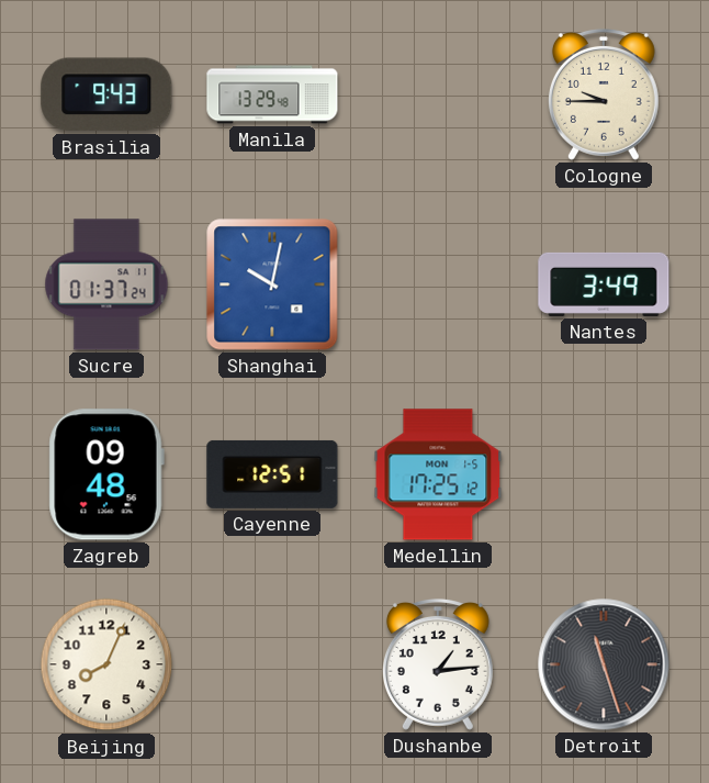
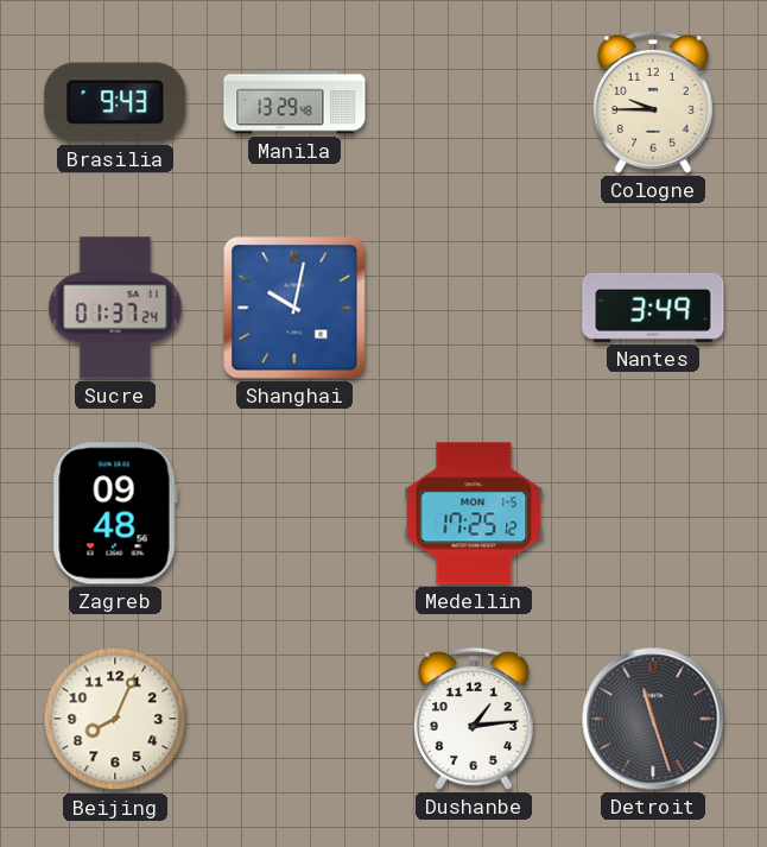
Cayenne: 12:51 -> none
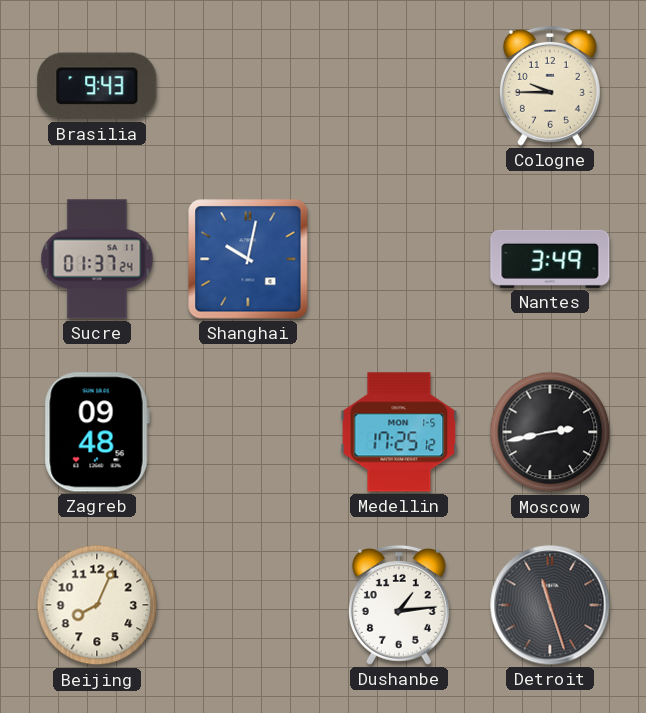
Manila: 13:29 -> none
Moscow: none -> 2:43
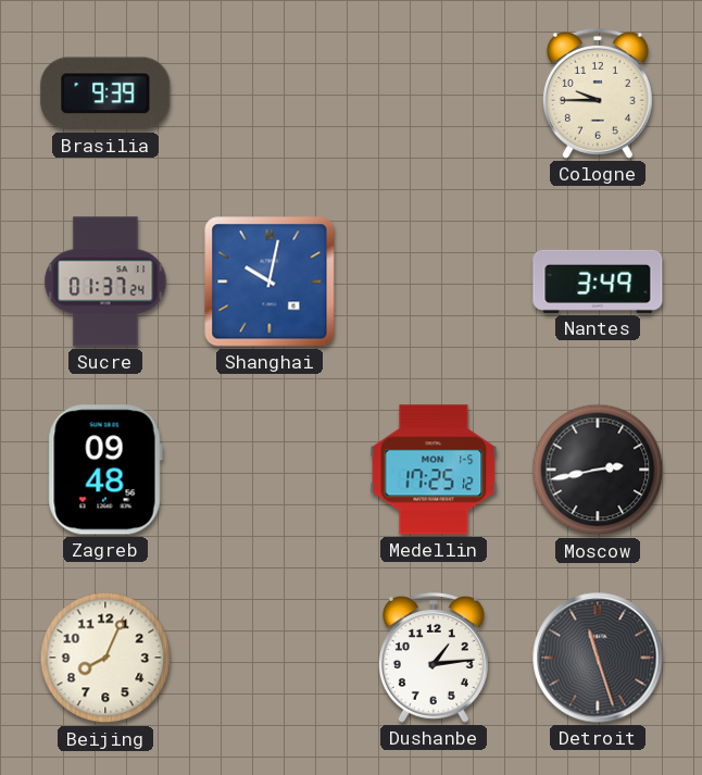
Brasilia: 9:43 -> 9:39
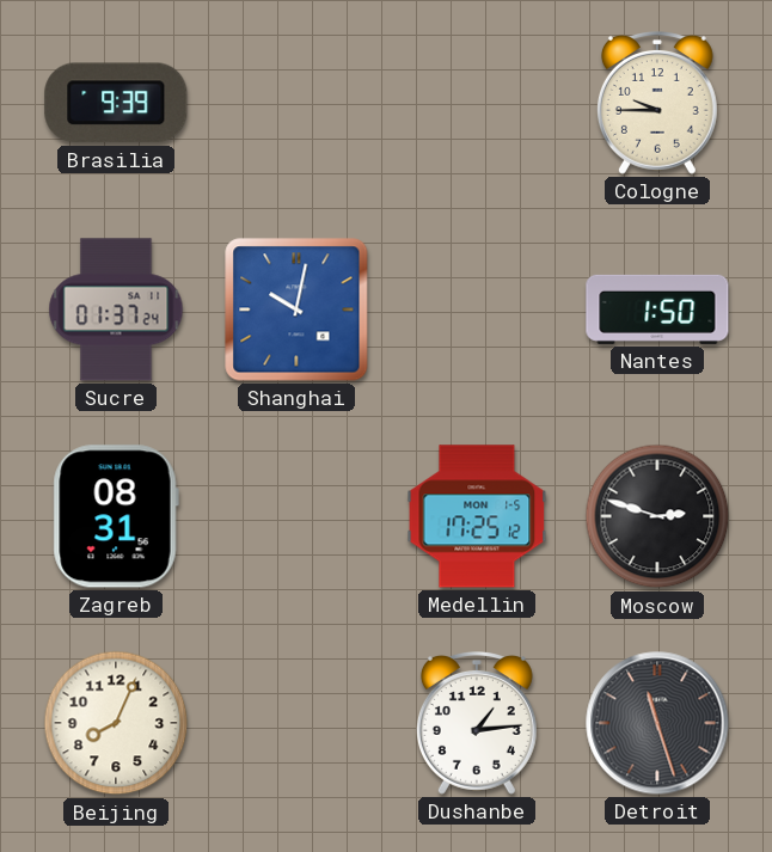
Nantes: 3:49 -> 1:50
Zagreb: 09:48 -> 08:31
Moscow: 2:43 -> 2:48
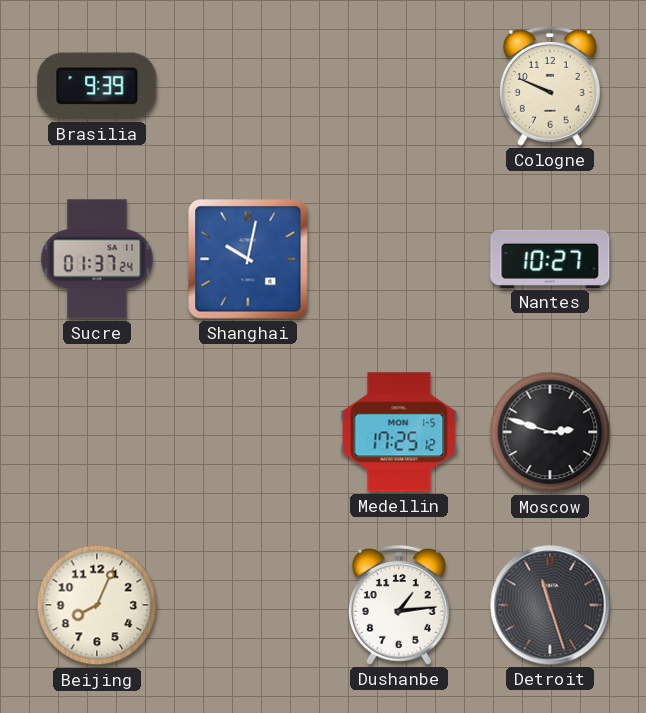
Cologne: 9:45 -> 9:49
Nantes: 1:50 -> 10:27
Zagreb: 08:31 -> none
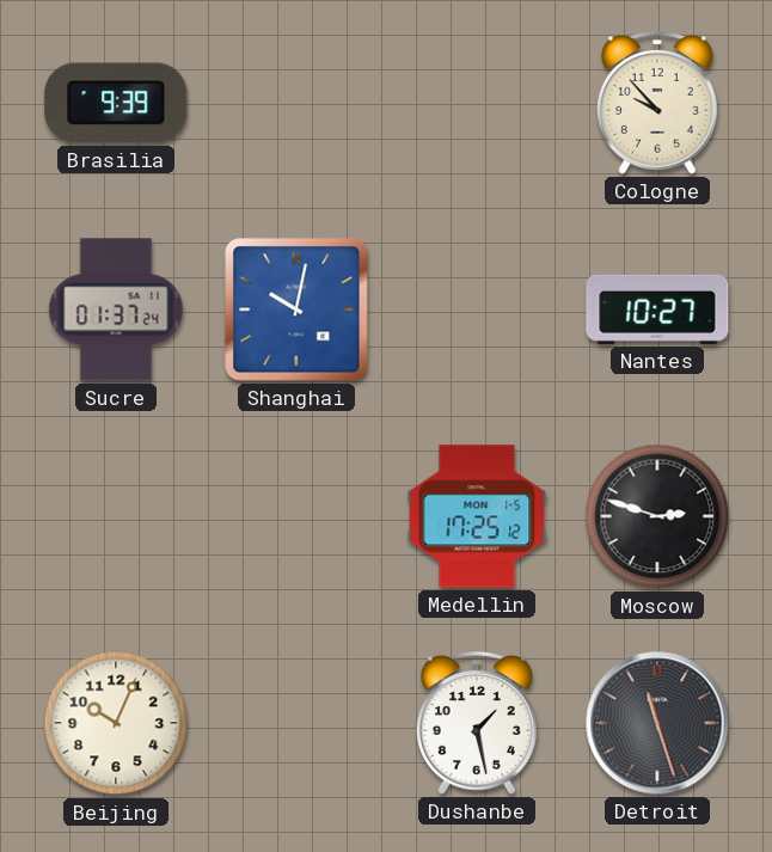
Cologne: 9:49 -> 9:53
Beijing: 8:04 -> 10:04
Dushanbe: 1:14 -> 1:28
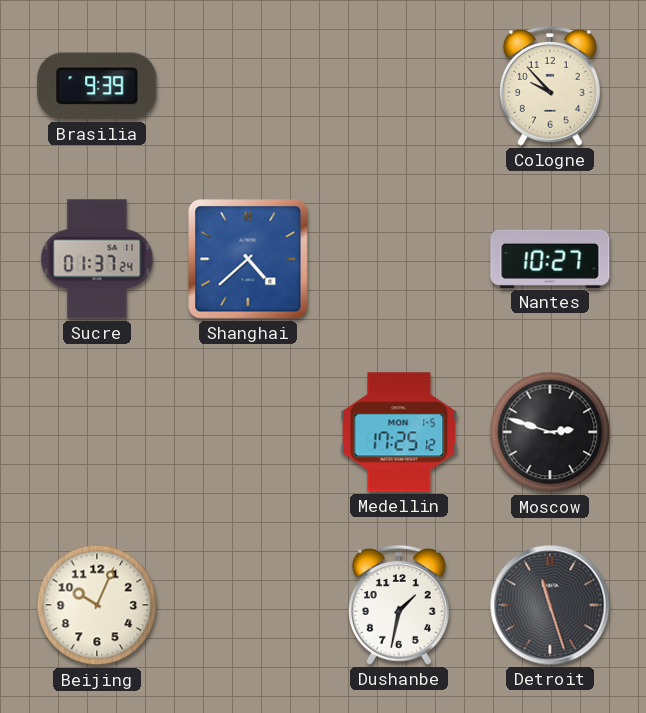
Shanghai: 10:02 -> 4:38
Dushanbe: 1:28 -> 1:32
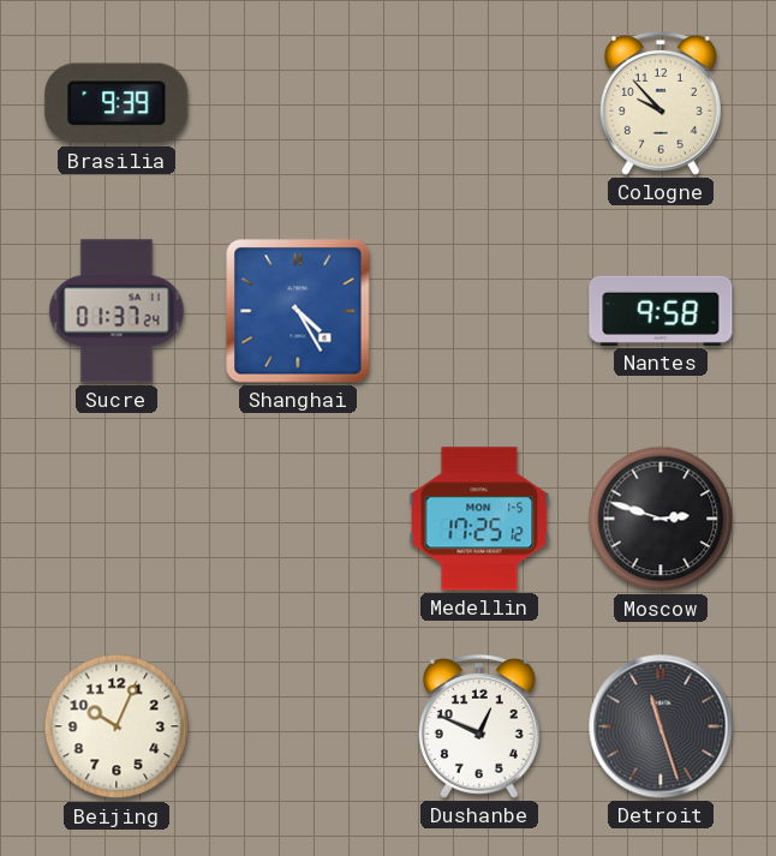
Shanghai: 4:38 -> 4:25
Nantes: 10:27 -> 9:58
Dushanbe: 1:32 -> 12:49
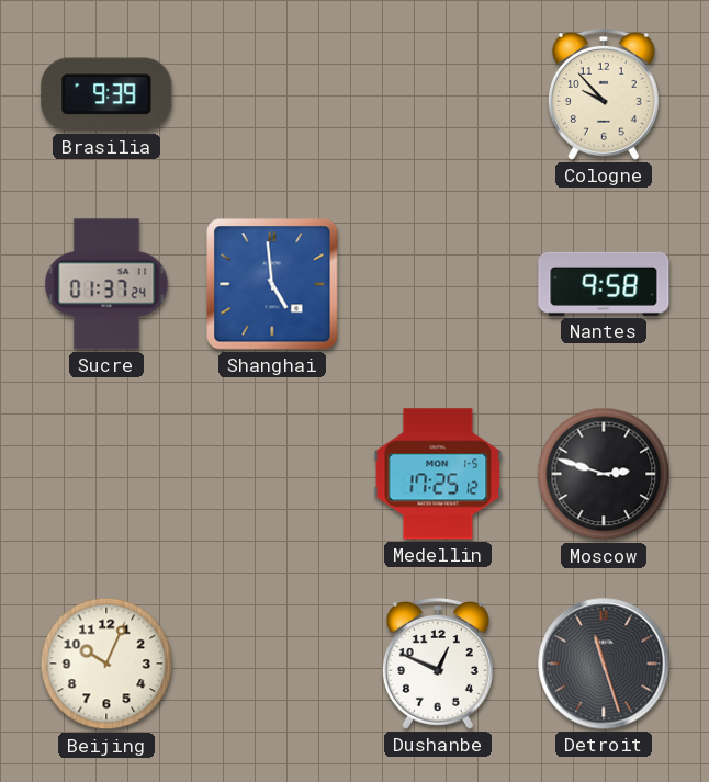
Shanghai: 4:25 -> 4:59
